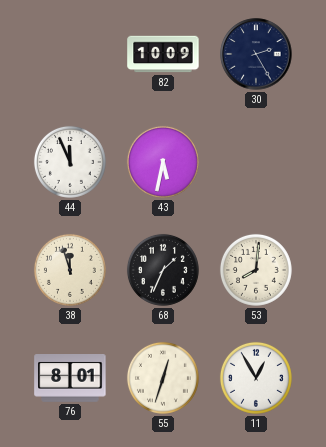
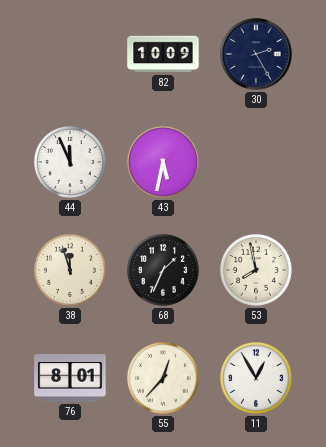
53: 8:01 -> 7:58
55: 12:33 -> 12:37
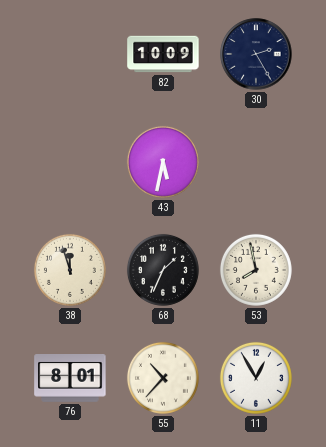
44: 11:56 -> none
55: 12:37 -> 10:37
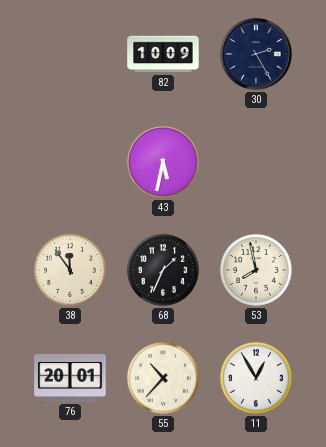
38: 11:57 -> 11:54
76: 8:01 -> 20:01
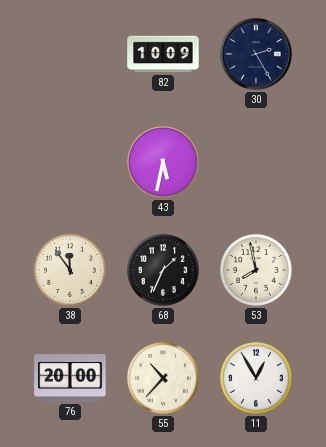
76: 20:01 -> 20:00
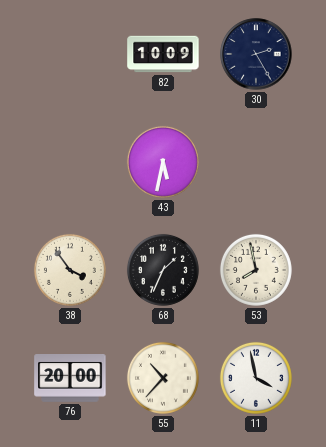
38: 11:54 -> 3:54
11: 12:55 -> 3:58
